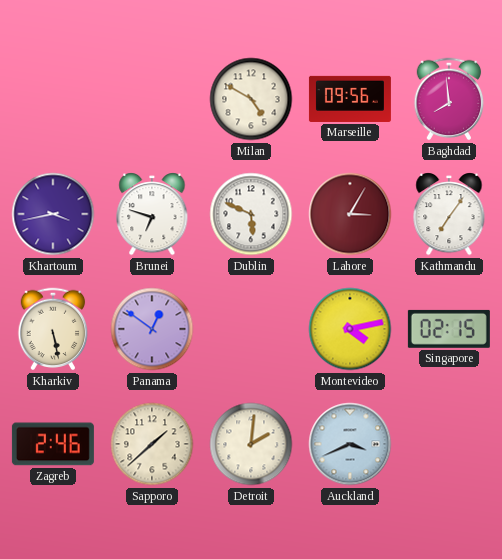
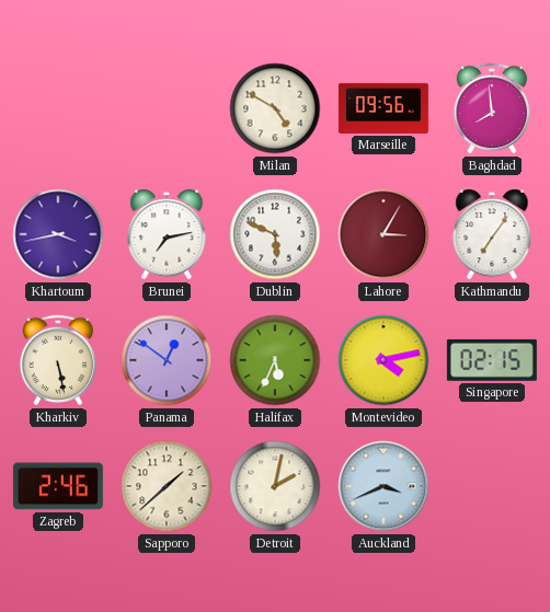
Brunei: 6:48 -> 7:13
Halifax: none -> 5:34
Detroit: 2:01 -> 2:02
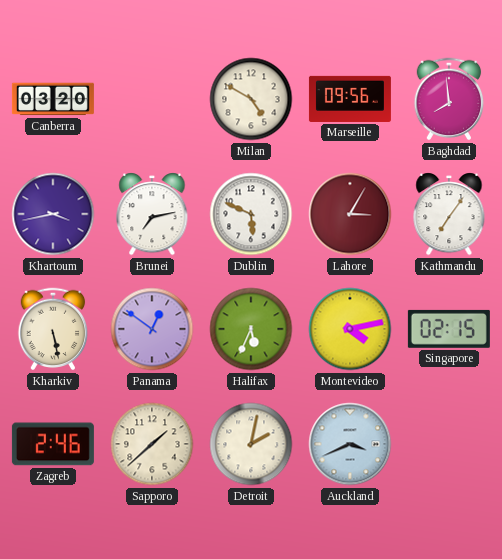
Canberra: none -> 03:20
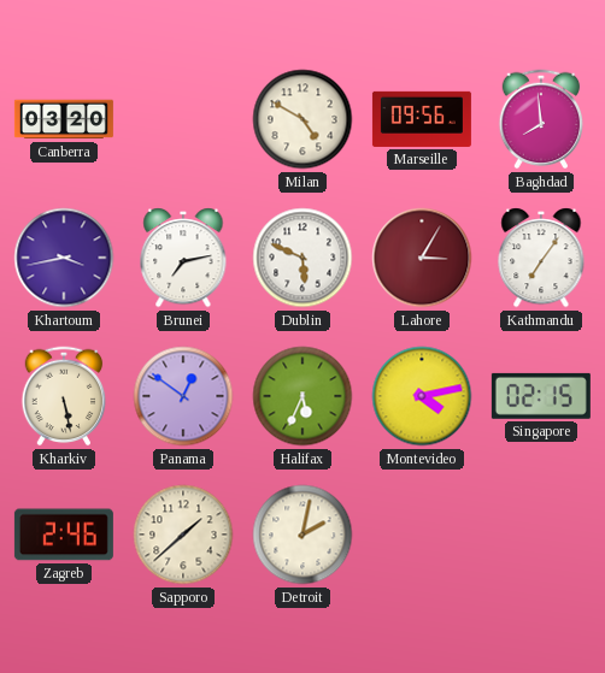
Auckland: 3:41 -> none
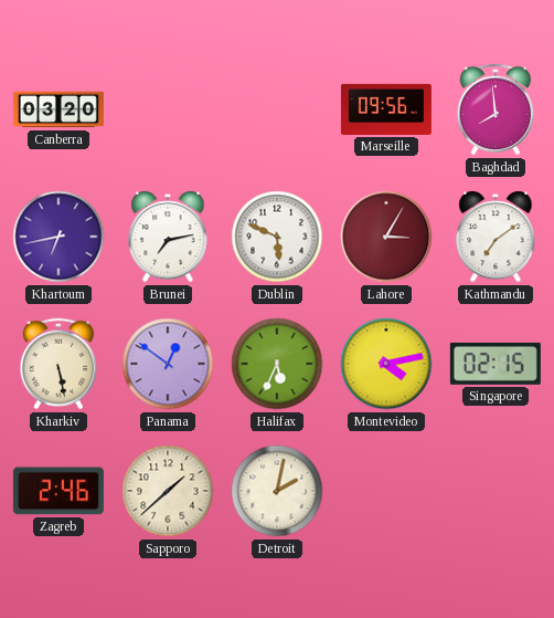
Milan: 4:50 -> none
Khartoum: 3:43 -> 6:43
Kathmandu: 7:06 -> 7:09
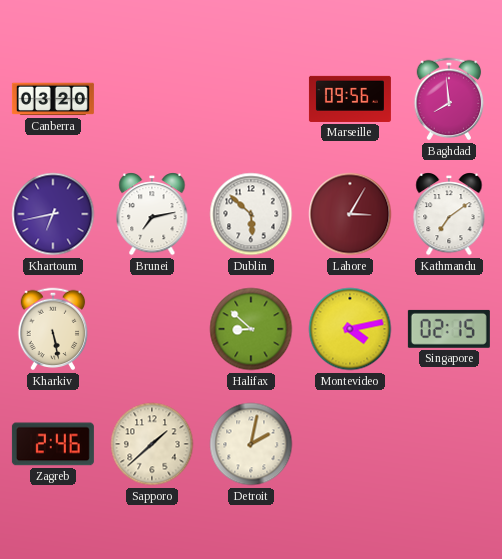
Dublin: 5:49 -> 5:52
Panama: 12:51 -> none
Halifax: 5:34 -> 8:52
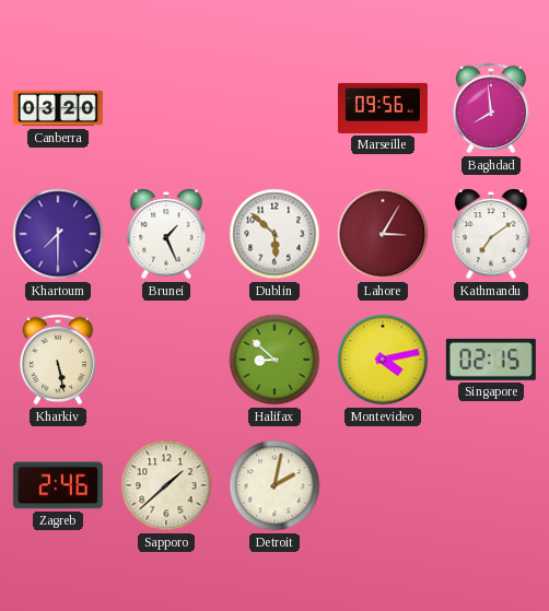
Khartoum: 6:43 -> 7:30
Brunei: 7:13 -> 1:26
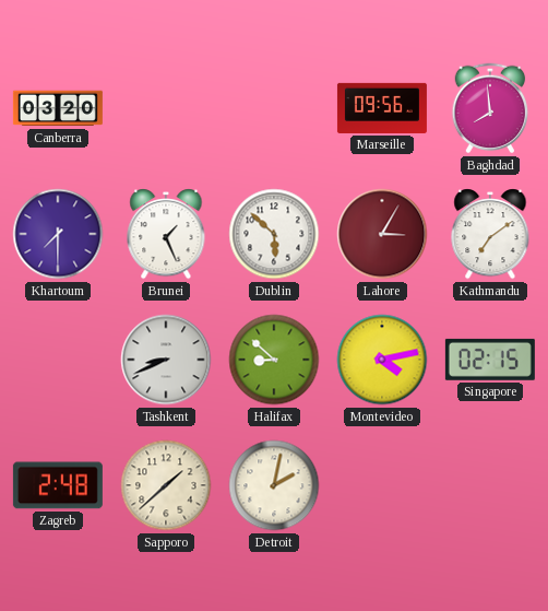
Kharkiv: 5:28 -> none
Tashkent: none -> 8:41
Zagreb: 2:46 -> 2:48
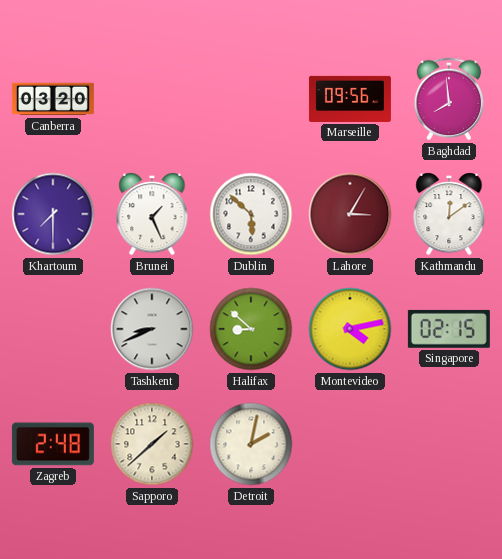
Kathmandu: 7:09 -> 12:09
